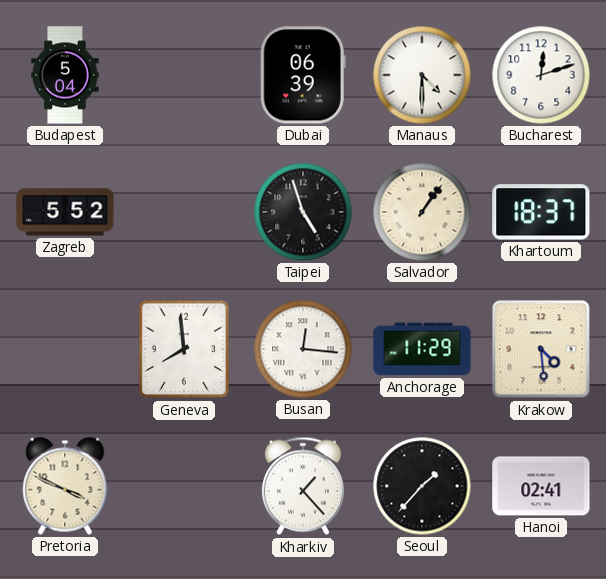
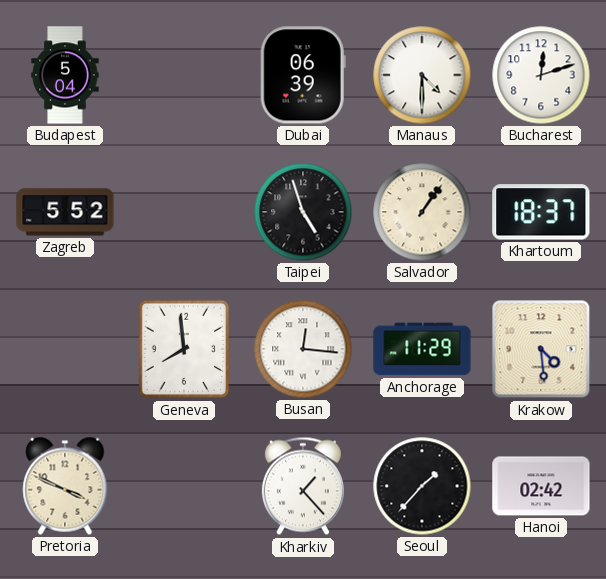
Hanoi: 02:41 -> 02:42
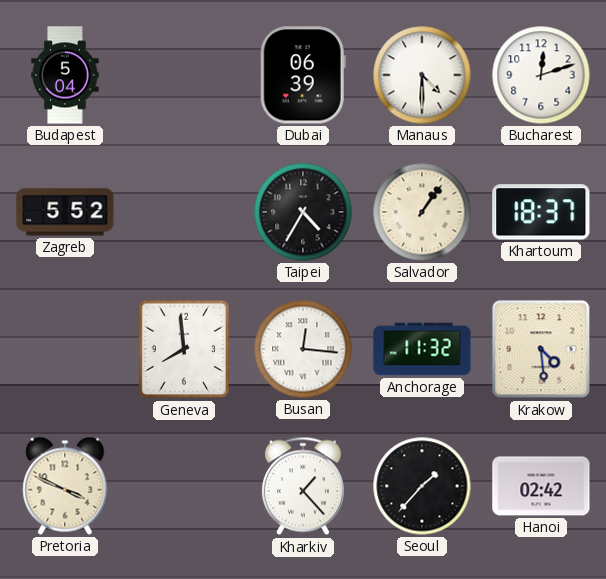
Taipei: 4:57 -> 4:35
Anchorage: 11:29 -> 11:32
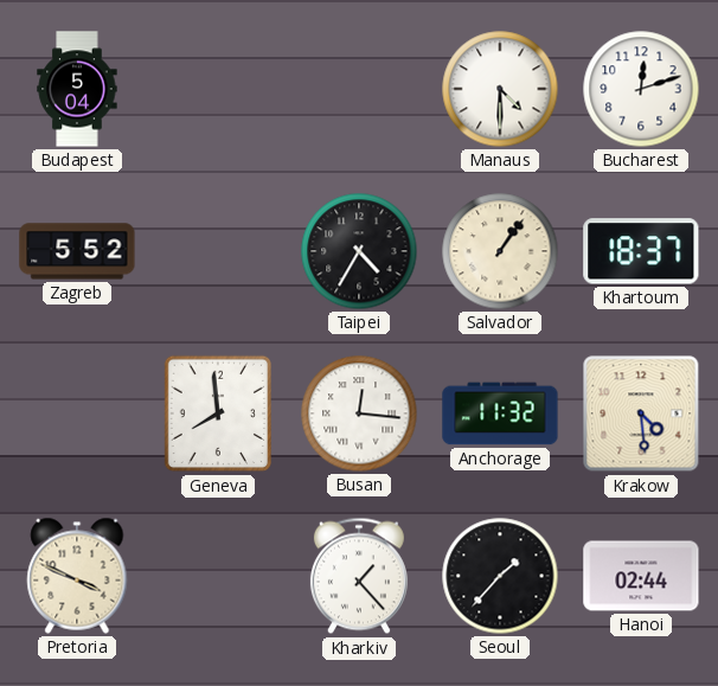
Dubai: 06:39 -> none
Hanoi: 02:42 -> 02:44
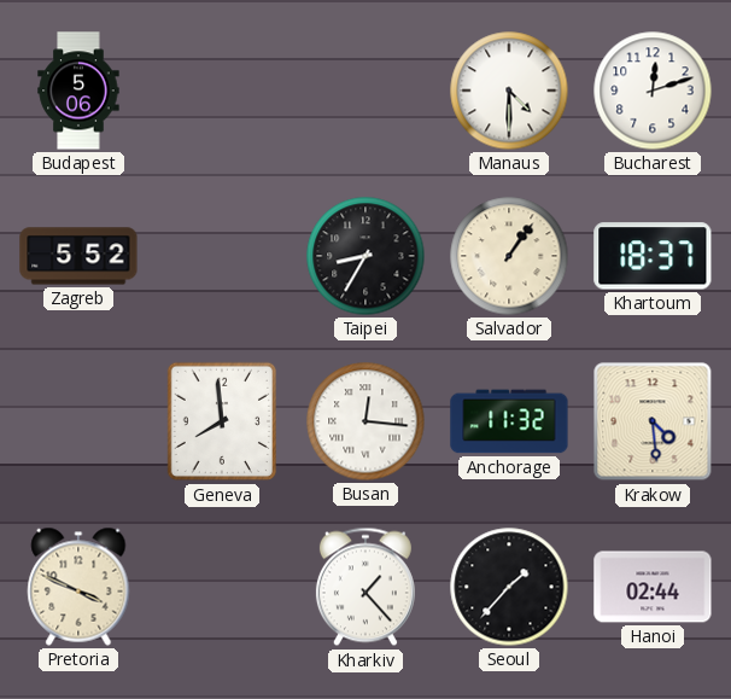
Budapest: 5:04 -> 5:06
Taipei: 4:35 -> 8:35
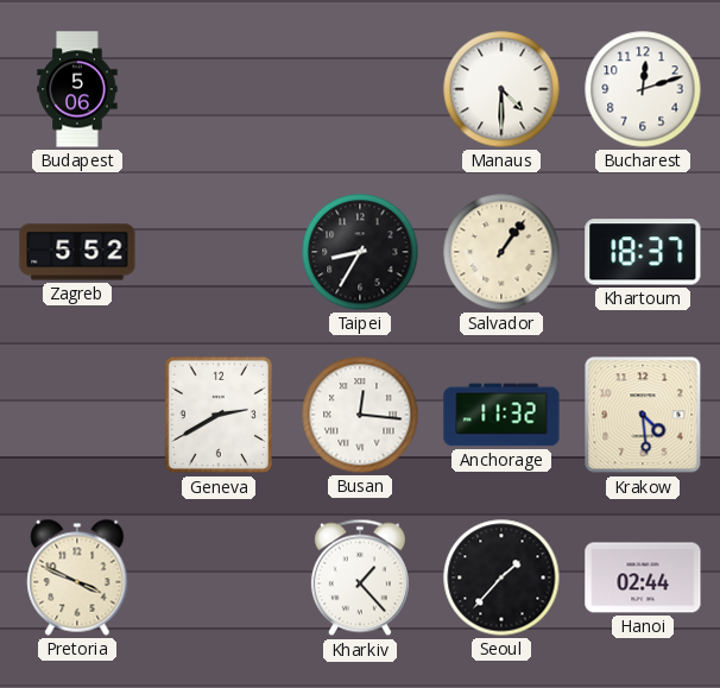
Geneva: 7:59 -> 2:40
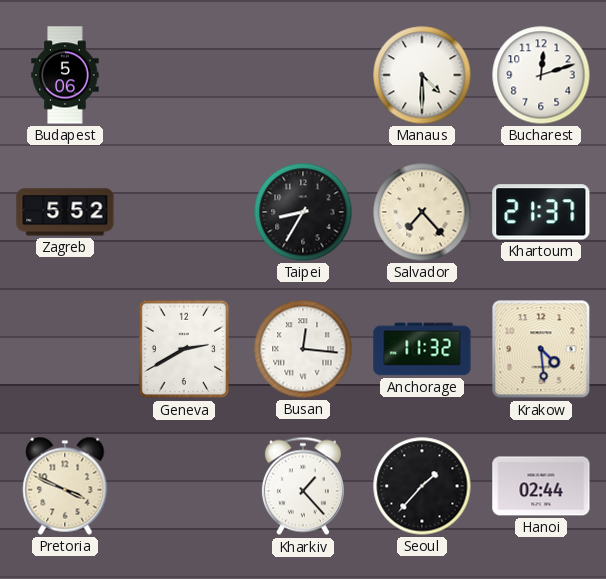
Salvador: 1:06 -> 7:23
Khartoum: 18:37 -> 21:37
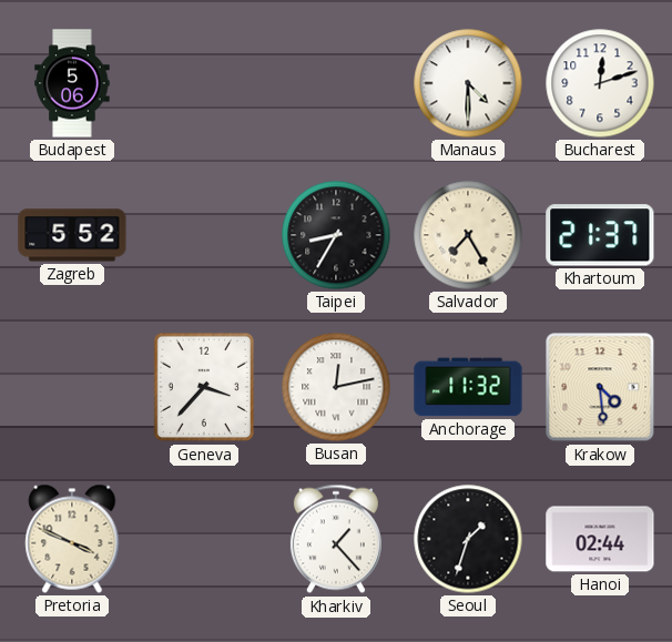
Salvador: 7:23 -> 7:25
Geneva: 2:40 -> 3:37
Busan: 12:16 -> 12:13
Seoul: 1:37 -> 1:33
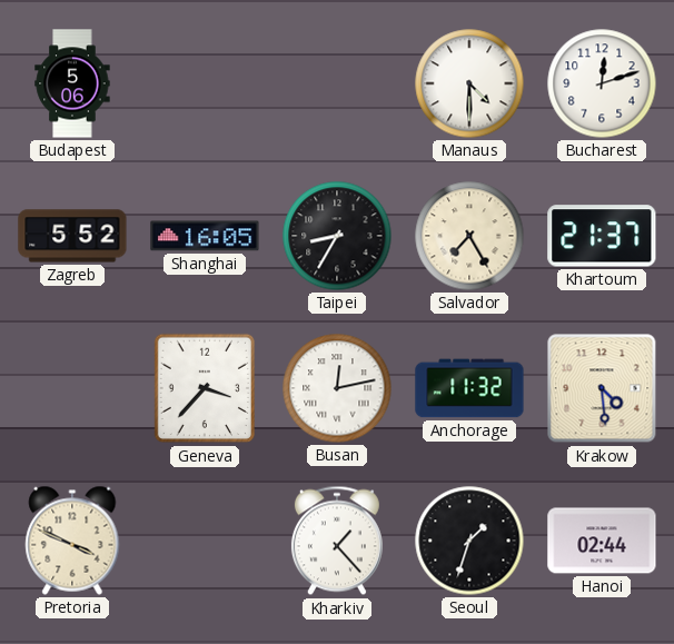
Shanghai: none -> 16:05
